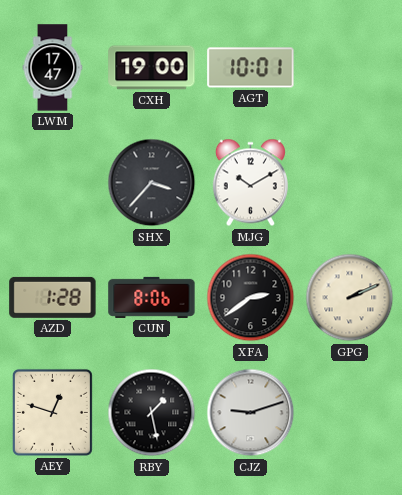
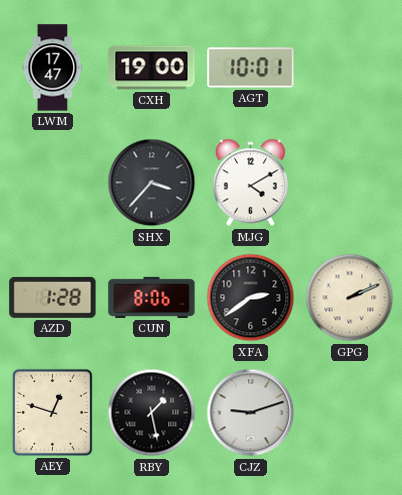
MJG: 10:10 -> 4:10
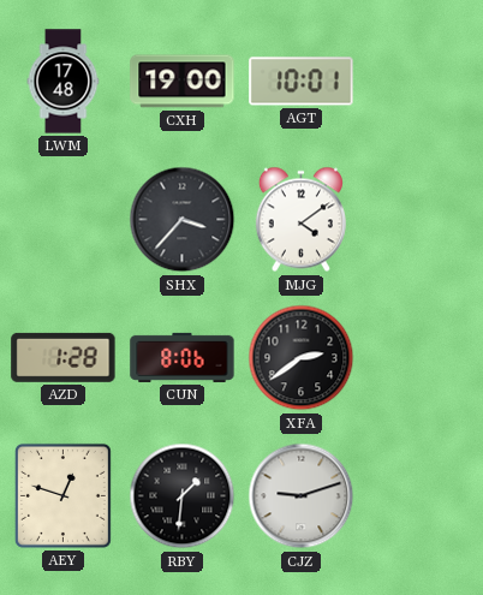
LWM: 17:47 -> 17:48
MJG: 4:10 -> 4:09
GPG: 2:11 -> none
RBY: 1:28 -> 1:31
